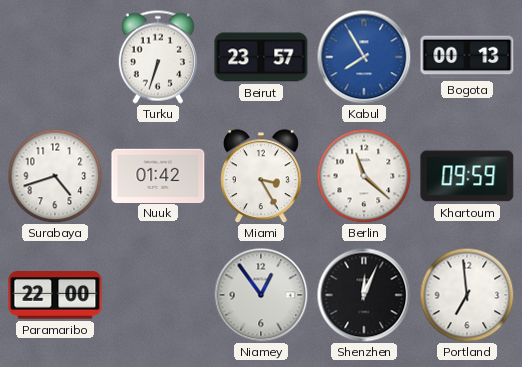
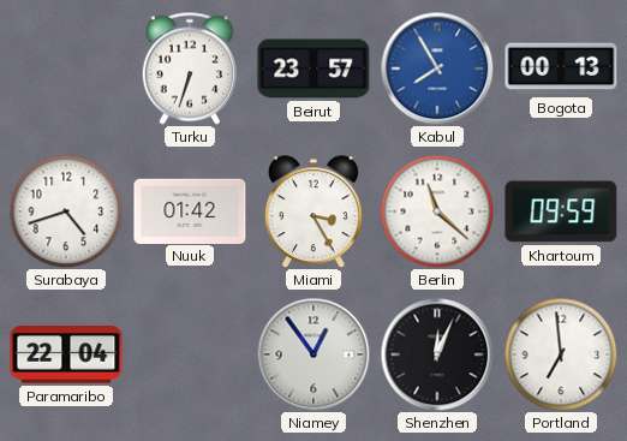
Paramaribo: 22:00 -> 22:04
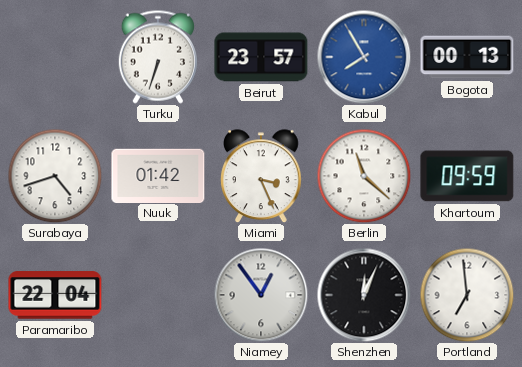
Miami: 3:25 -> 3:26
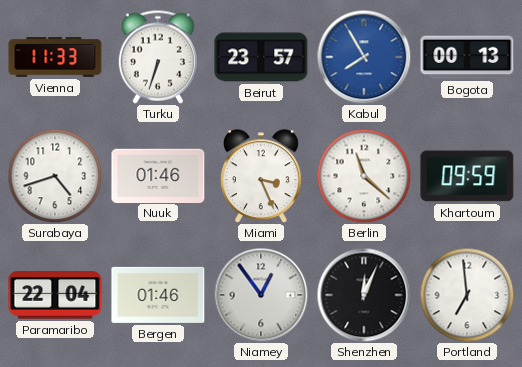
Vienna: none -> 11:33
Nuuk: 01:42 -> 01:46
Bergen: none -> 01:46
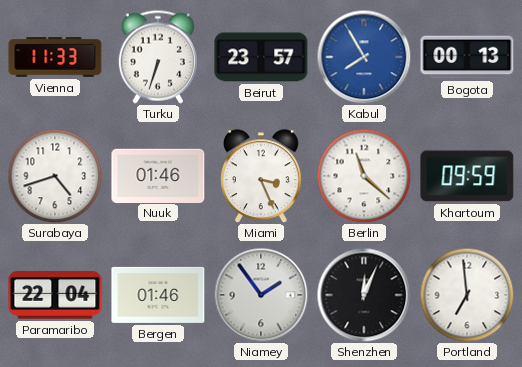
Niamey: 12:54 -> 1:54
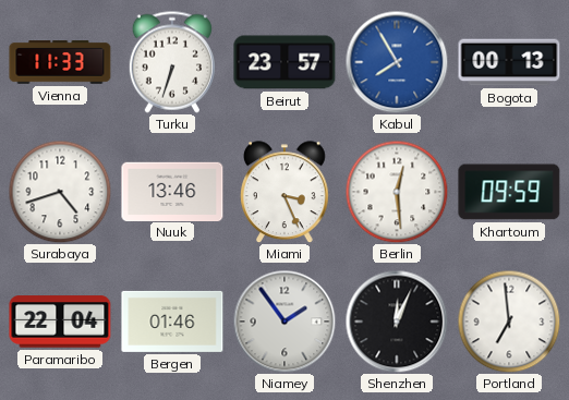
Nuuk: 01:46 -> 13:46
Berlin: 11:22 -> 12:29
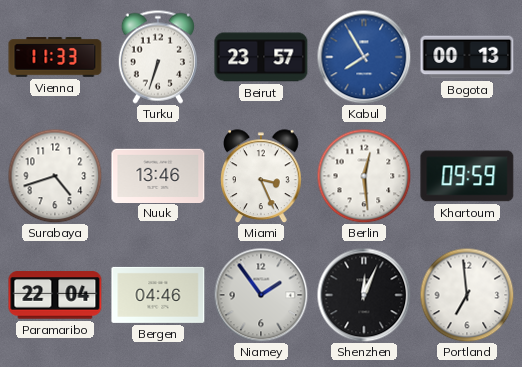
Bergen: 01:46 -> 04:46
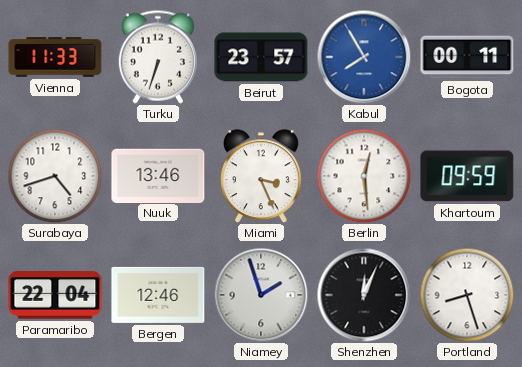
Bogota: 00:13 -> 00:11
Bergen: 04:46 -> 12:46
Niamey: 1:54 -> 1:57
Portland: 6:59 -> 8:27
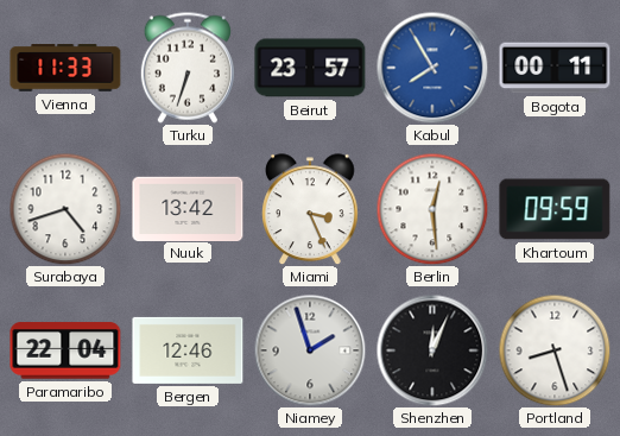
Nuuk: 13:46 -> 13:42
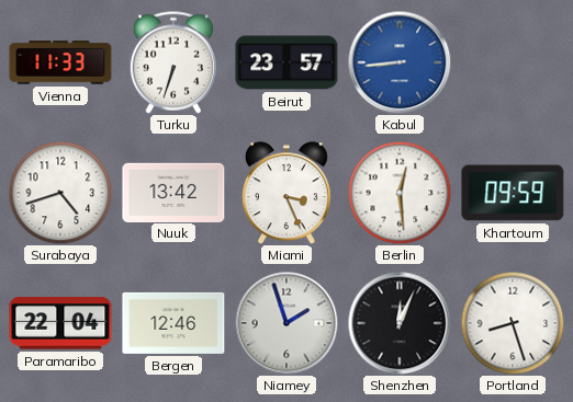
Kabul: 7:55 -> 8:44
Bogota: 00:11 -> none
